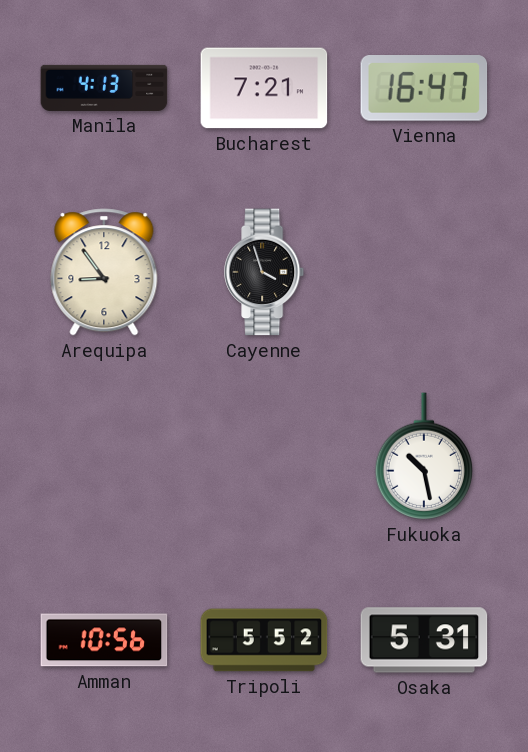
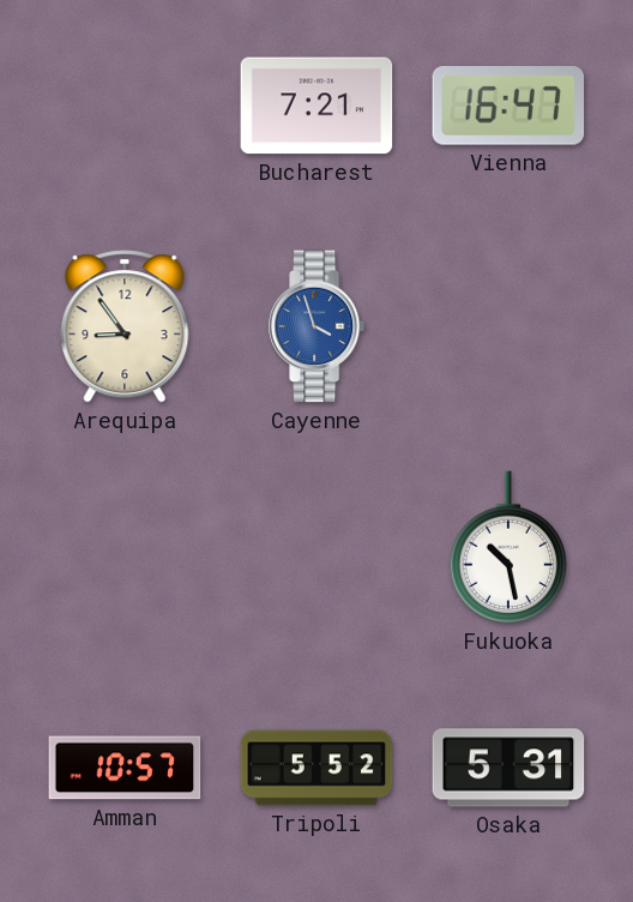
Manila: 4:13 -> none
Cayenne dial: black -> blue
Amman: 10:56 -> 10:57
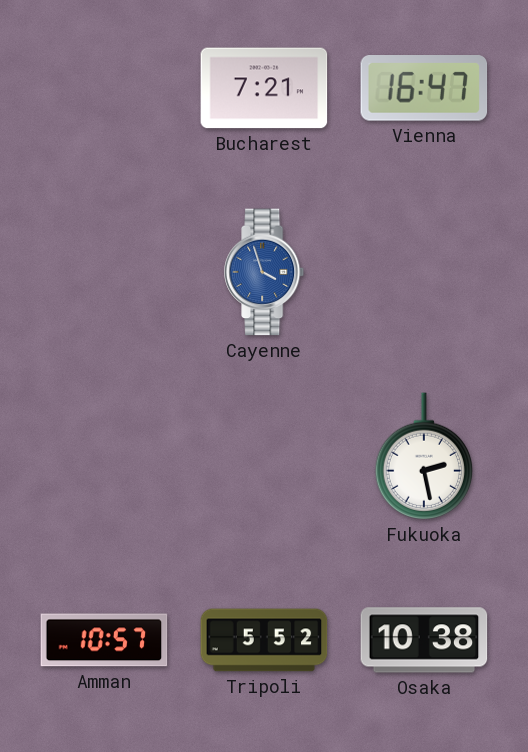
Arequipa: 8:54 -> none
Fukuoka: 10:28 -> 2:28
Osaka: 5:31 -> 10:38
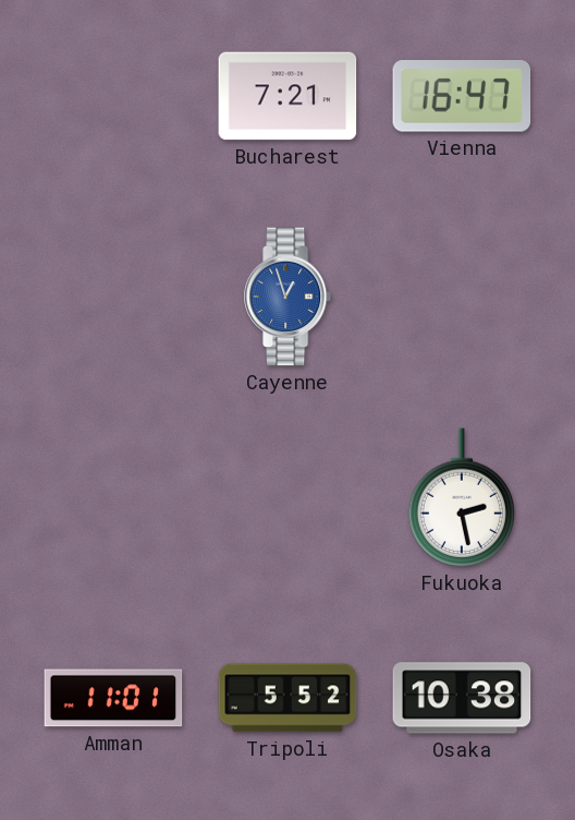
Cayenne: 3:57 -> 12:57
Amman: 10:57 -> 11:01
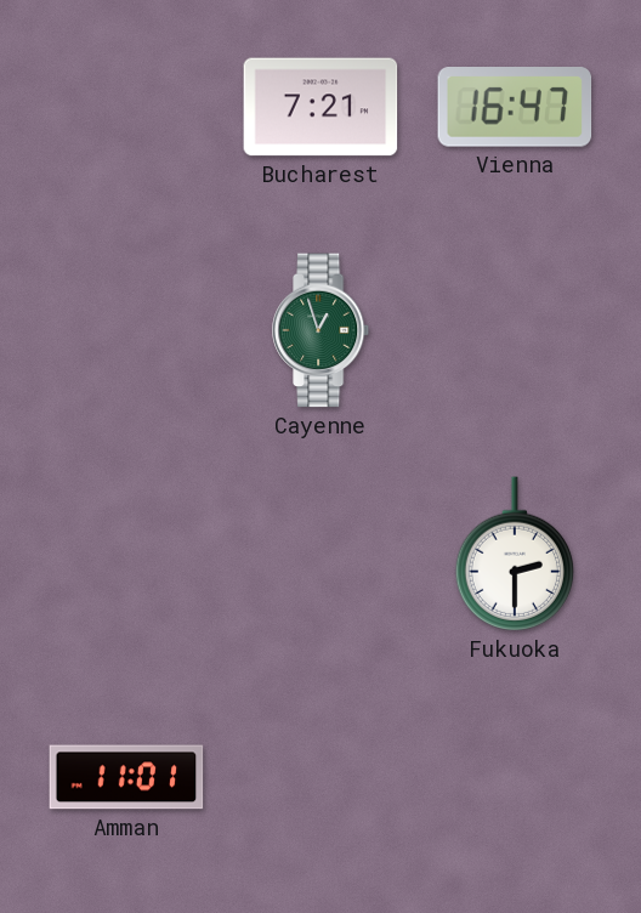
Cayenne dial: blue -> green
Fukuoka: 2:28 -> 2:30
Tripoli: 5:52 -> none
Osaka: 10:38 -> none
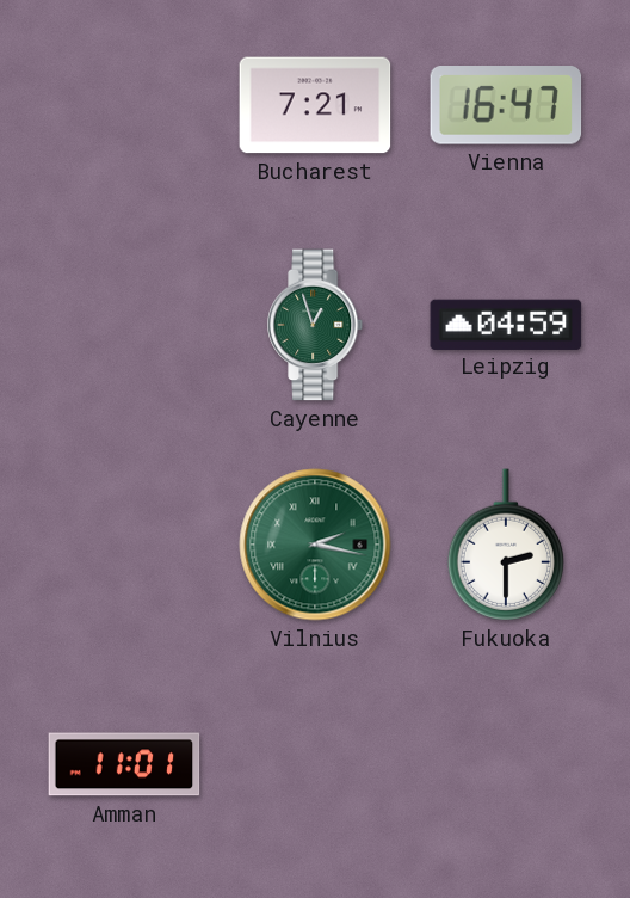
Leipzig: none -> 04:59
Vilnius: none -> 2:17
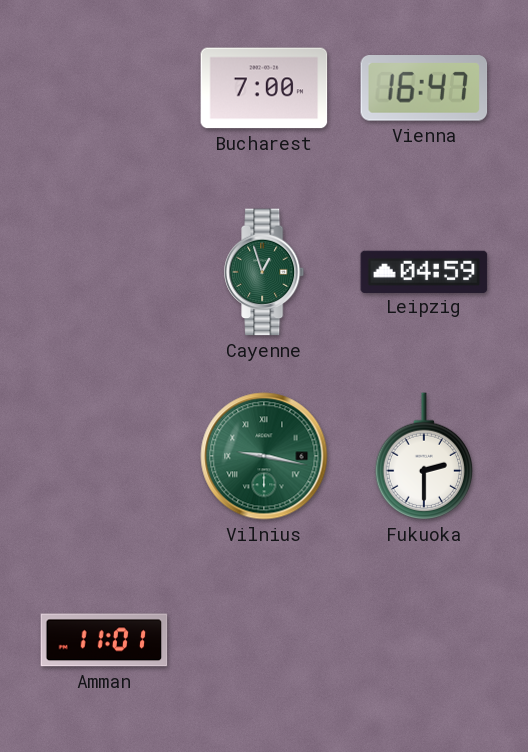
Bucharest: 7:21 -> 7:00
Vilnius: 2:17 -> 9:17
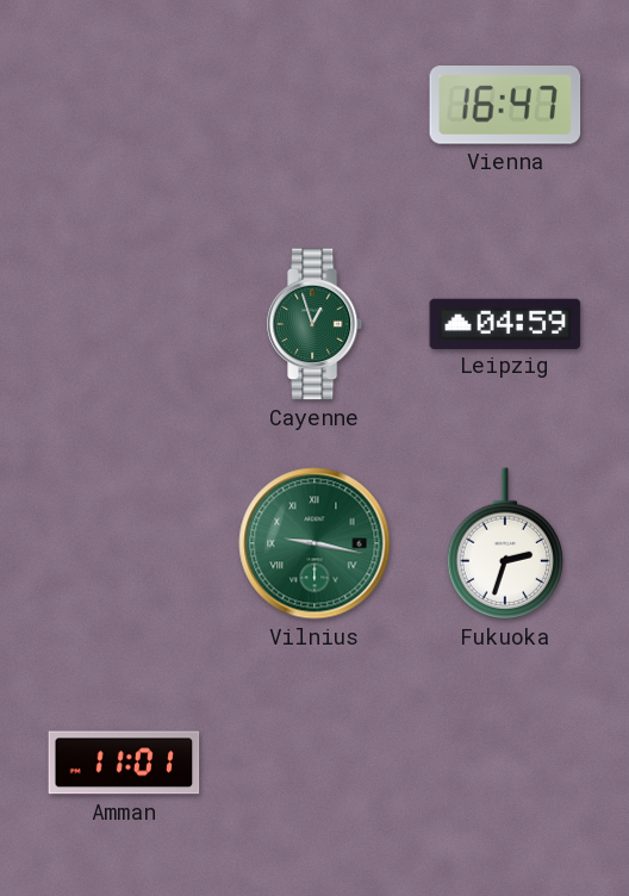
Bucharest: 7:00 -> none
Fukuoka: 2:30 -> 2:33
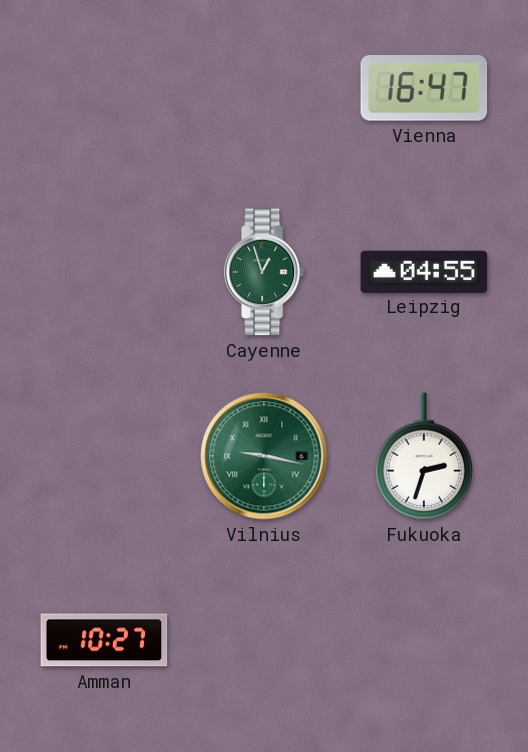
Leipzig: 04:59 -> 04:55
Amman: 11:01 -> 10:27
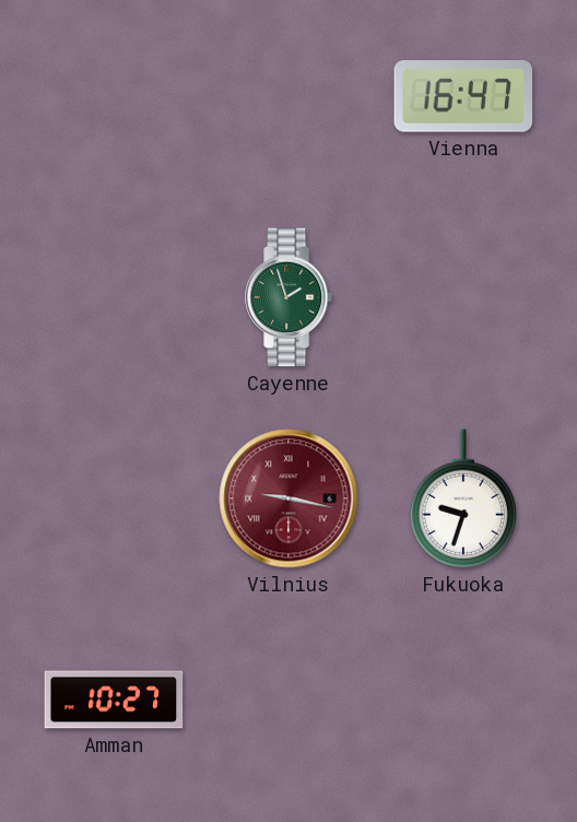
Cayenne: 12:57 -> 1:57
Leipzig: 04:55 -> none
Vilnius dial: green -> burgundy
Fukuoka: 2:33 -> 9:33
